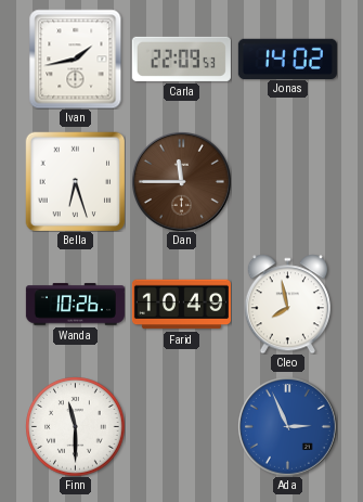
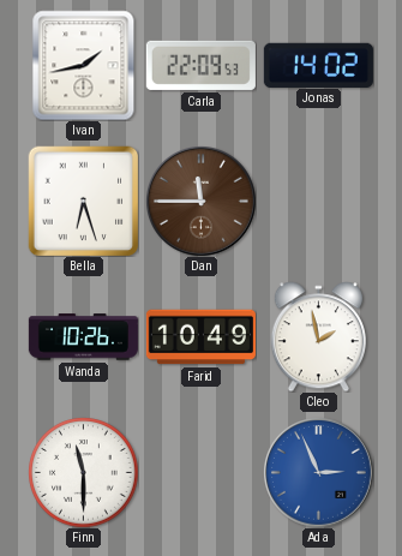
Cleo: 7:58 -> 1:58
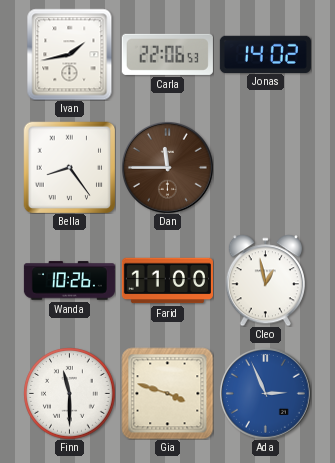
Carla: 22:09 -> 22:06
Bella: 6:27 -> 8:24
Farid: 10:49 -> 11:00
Cleo: 1:58 -> 12:58
Gia: none -> 3:48
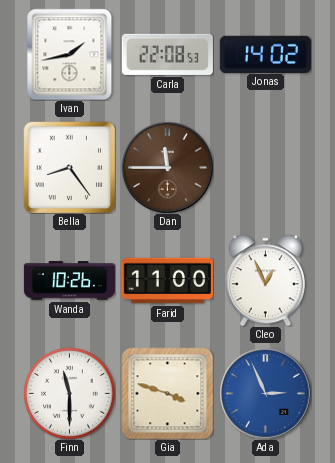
Carla: 22:06 -> 22:08
Cleo: 12:58 -> 12:56
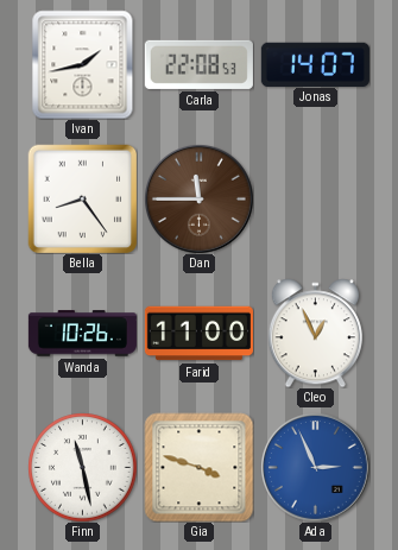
Jonas: 14:02 -> 14:07
Finn: 11:30 -> 11:28
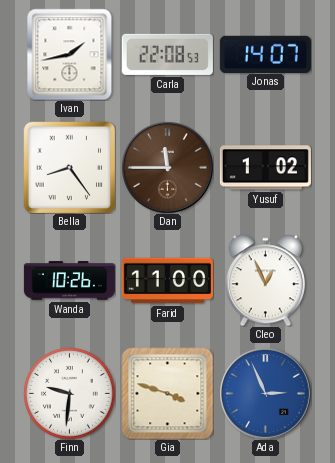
Yusuf: none -> 1:02
Finn: 11:28 -> 9:31
